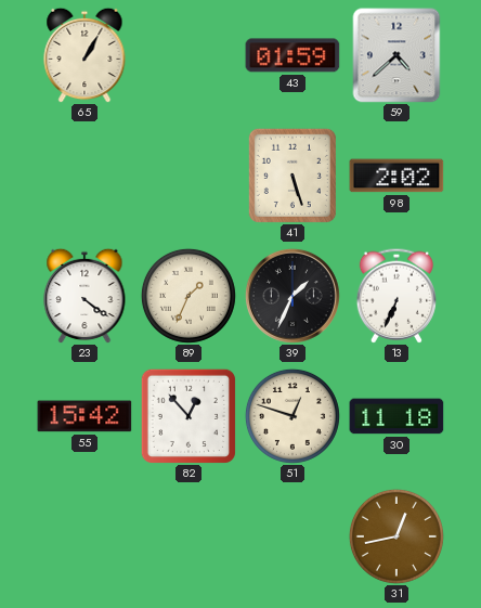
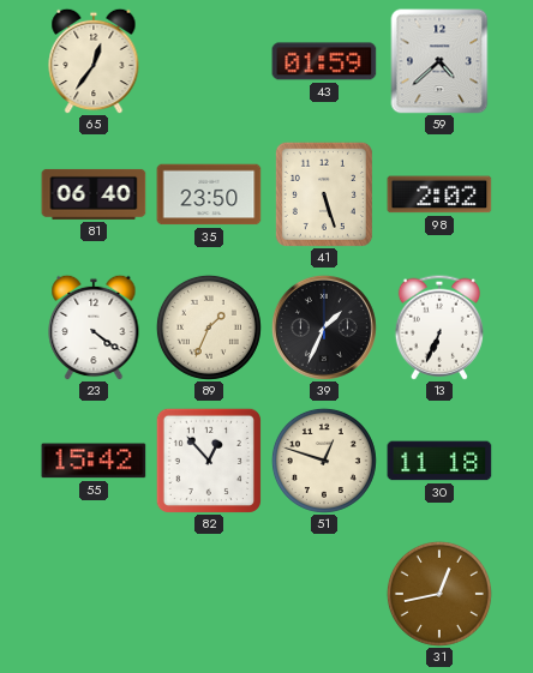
65: 1:05 -> 12:36
81: none -> 06:40
35: none -> 23:50
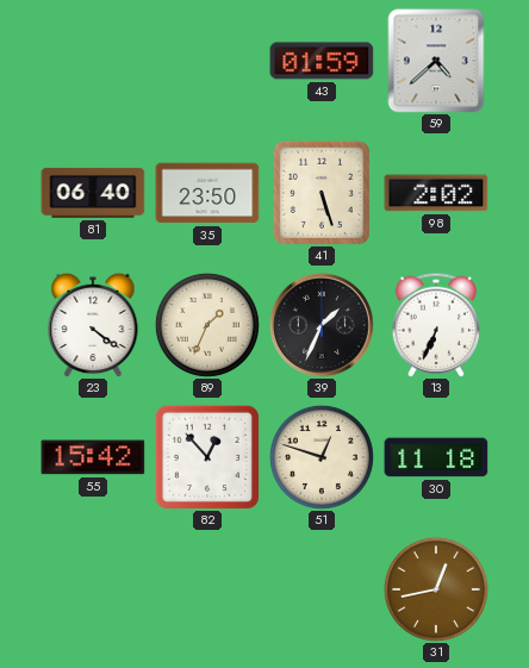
65: 12:36 -> none
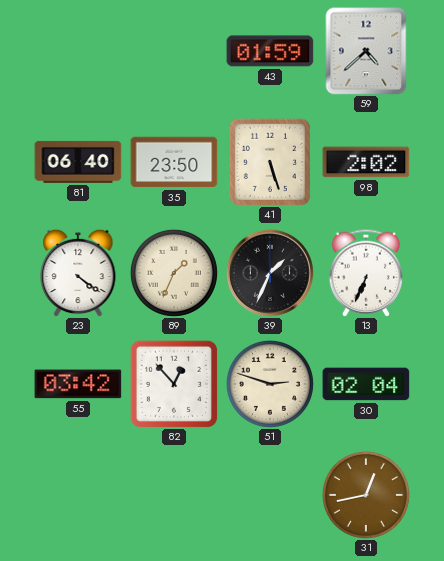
55: 15:42 -> 03:42
51: 12:48 -> 2:48
30: 11:18 -> 02:04
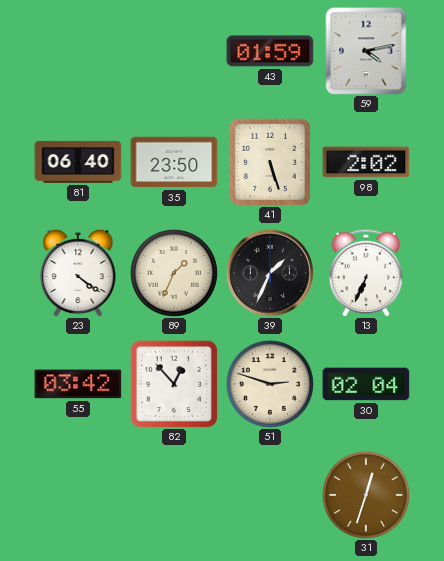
59: 4:38 -> 4:13
31: 12:43 -> 12:33
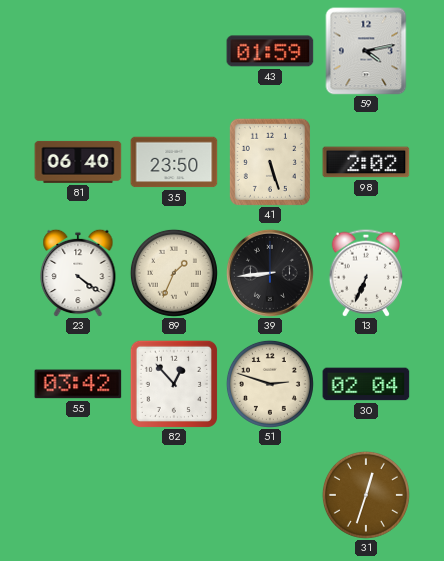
39: 1:34 -> 8:44
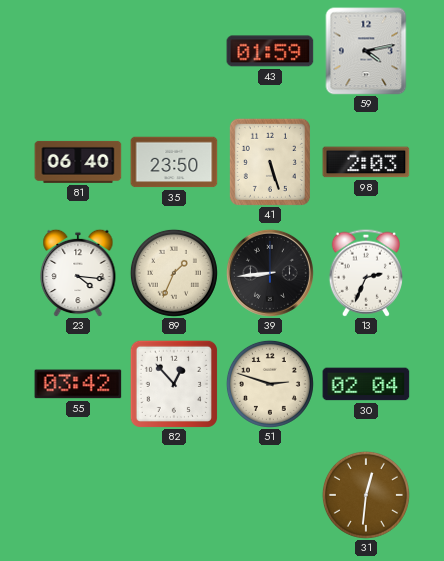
98: 2:02 -> 2:03
23: 4:21 -> 4:16
13: 6:34 -> 2:34
31: 12:33 -> 12:31
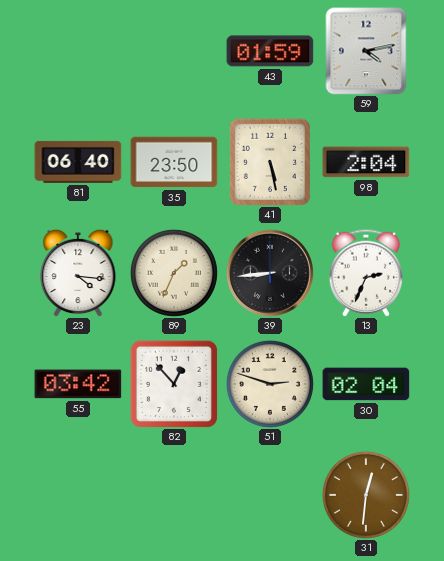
41: 5:27 -> 5:28
98: 2:03 -> 2:04
